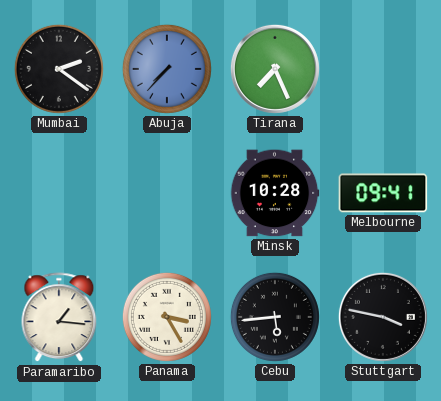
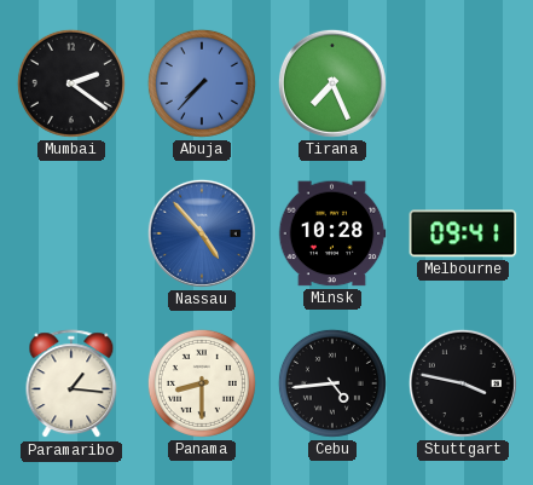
Nassau: none -> 4:53
Panama: 3:25 -> 8:30
Cebu: 5:44 -> 4:44
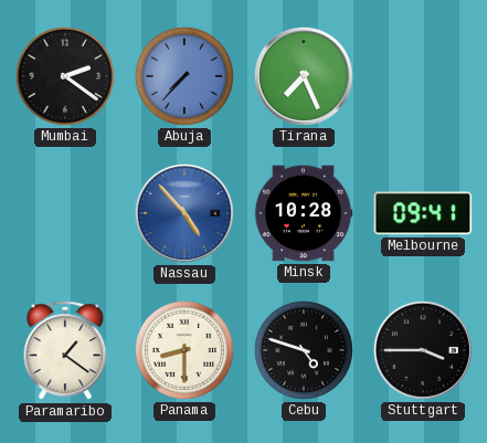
Paramaribo: 1:16 -> 1:21
Cebu: 4:44 -> 4:48
Stuttgart: 3:47 -> 3:45
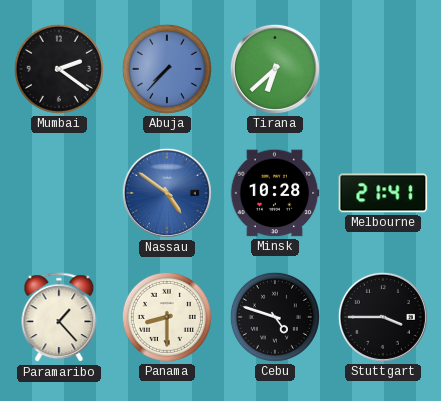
Tirana: 7:26 -> 6:38
Nassau: 4:53 -> 4:51
Melbourne: 09:41 -> 21:41
Paramaribo: 1:21 -> 1:23
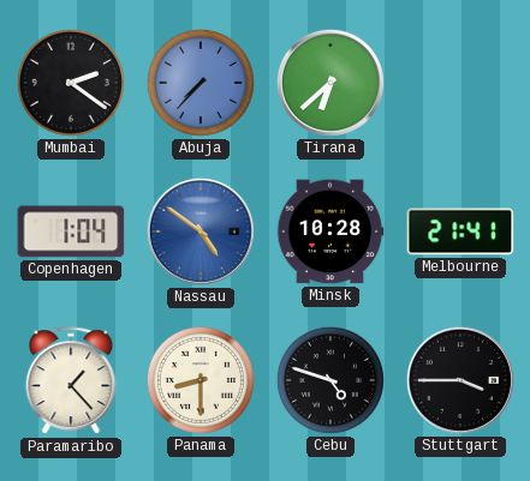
Copenhagen: none -> 1:04
